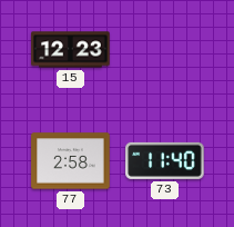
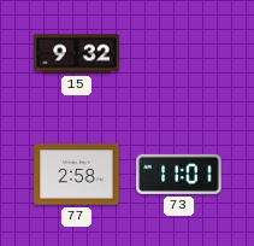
15: 12:23 -> 9:32
73: 11:40 -> 11:01
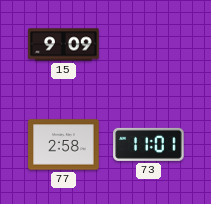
15: 9:32 -> 9:09
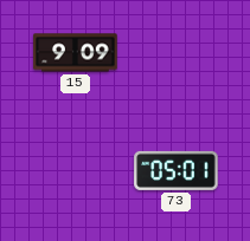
77: 2:58 -> none
73: 11:01 -> 05:01
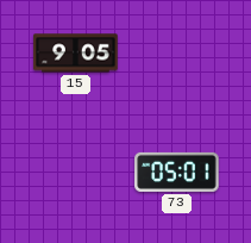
15: 9:09 -> 9:05
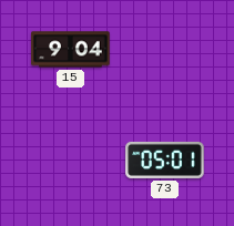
15: 9:05 -> 9:04
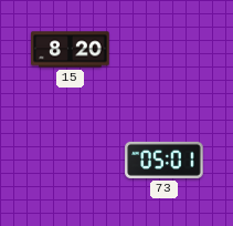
15: 9:04 -> 8:20
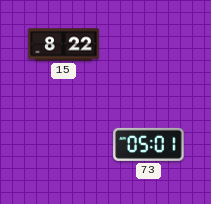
15: 8:20 -> 8:22
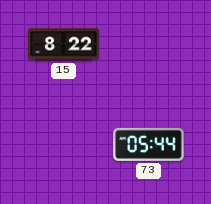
73: 05:01 -> 05:44
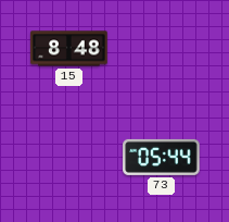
15: 8:22 -> 8:48
